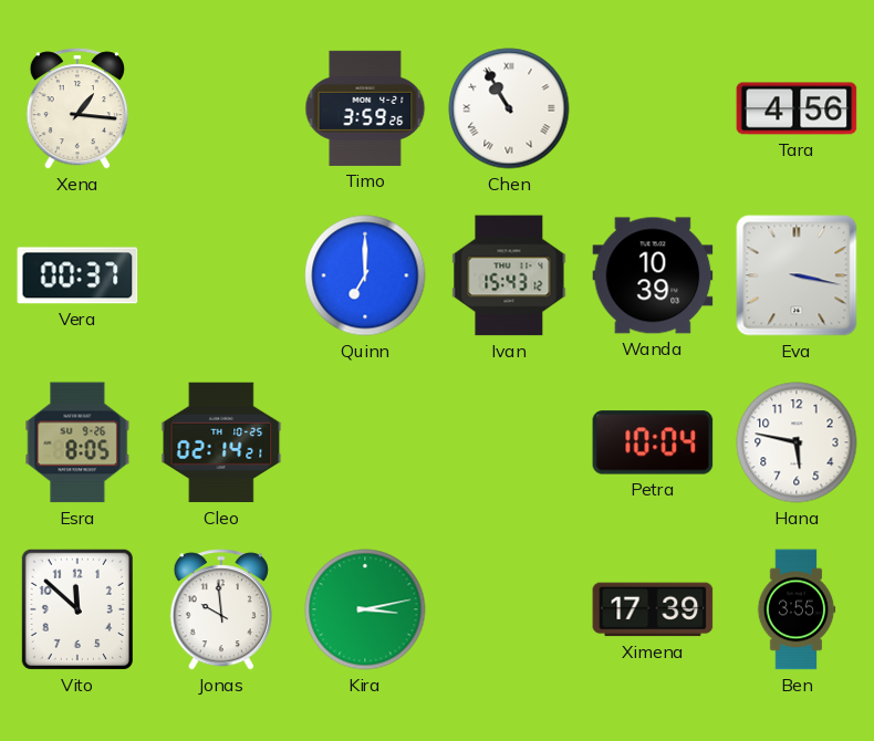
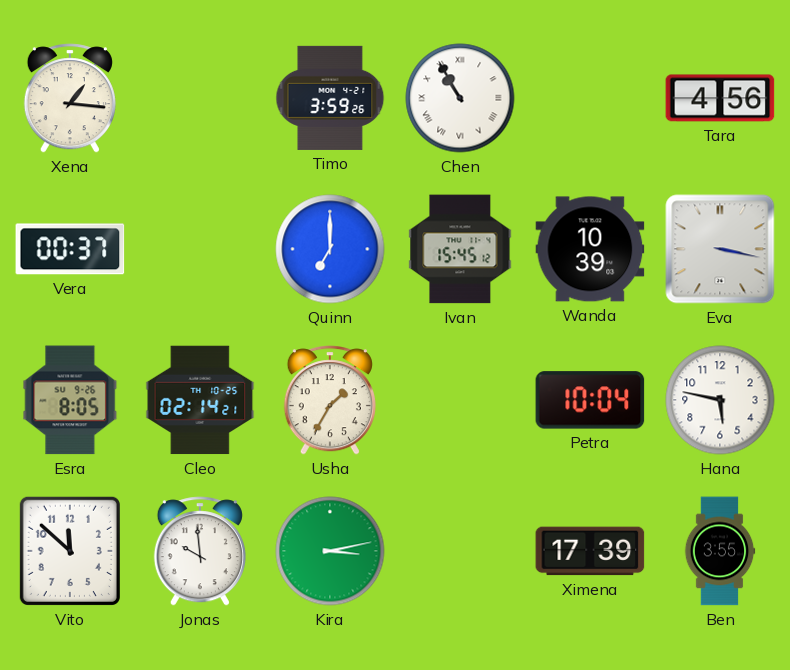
Ivan: 15:43 -> 15:45
Usha: none -> 1:35
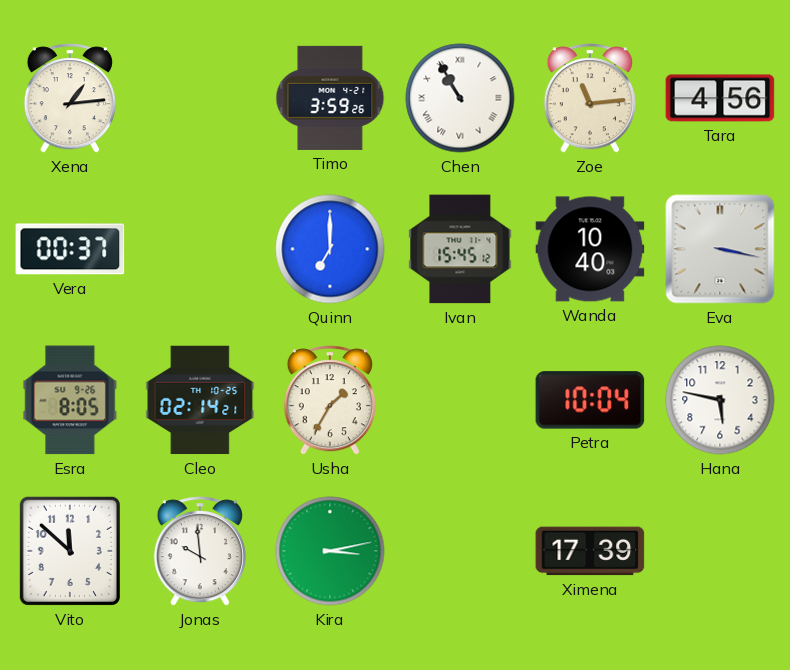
Xena: 1:16 -> 1:14
Zoe: none -> 11:14
Wanda: 10:39 -> 10:40
Ben: 3:55 -> none
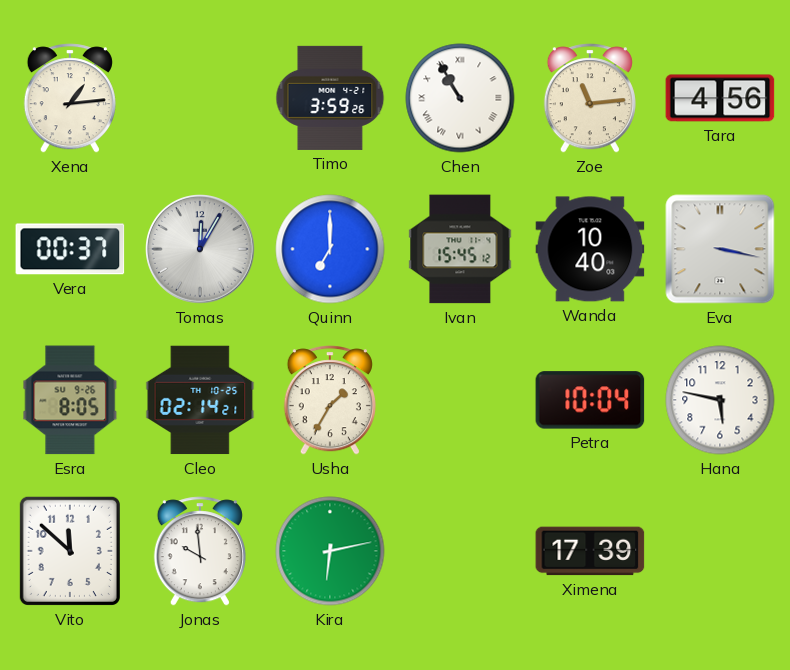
Tomas: none -> 12:05
Kira: 3:13 -> 6:13
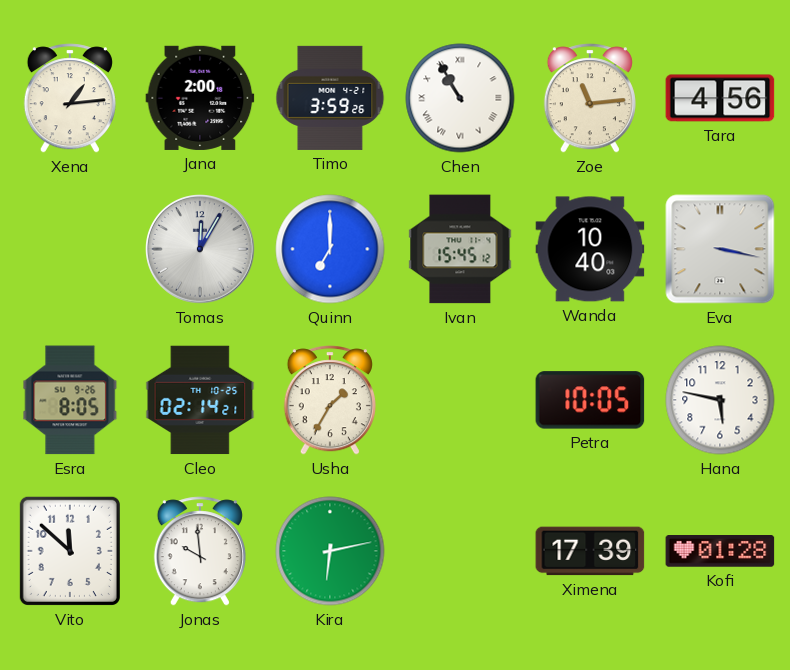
Jana: none -> 2:00
Vera: 00:37 -> none
Petra: 10:04 -> 10:05
Kofi: none -> 01:28
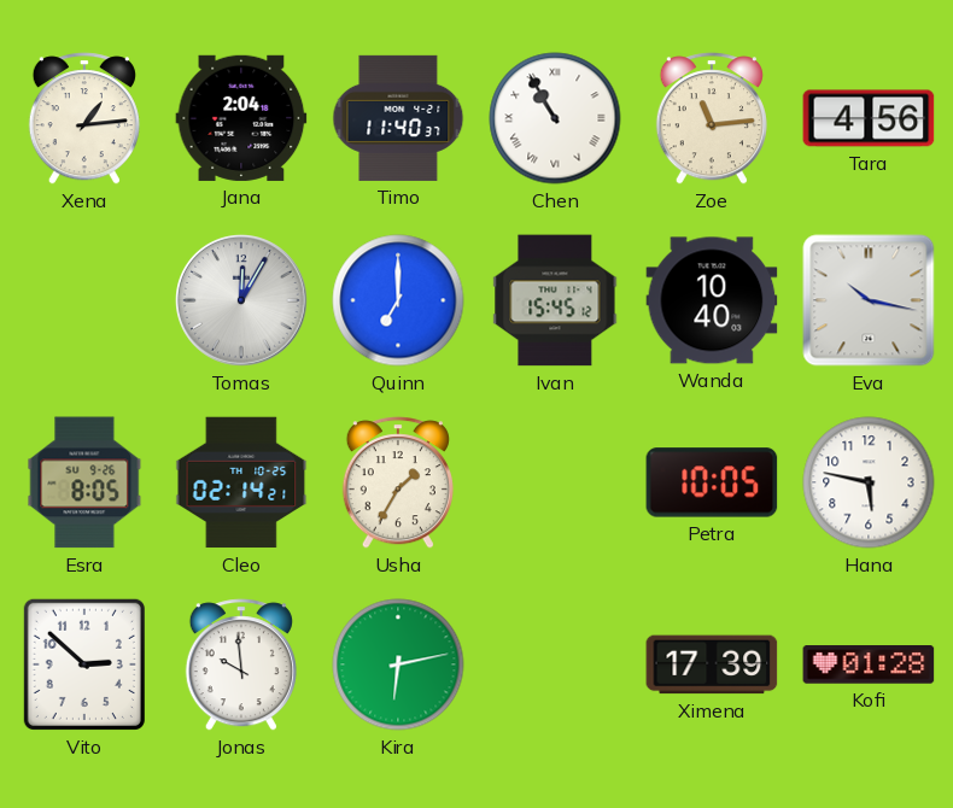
Jana: 2:00 -> 2:04
Timo: 3:59 -> 11:40
Eva: 3:17 -> 10:17
Vito: 11:52 -> 2:52
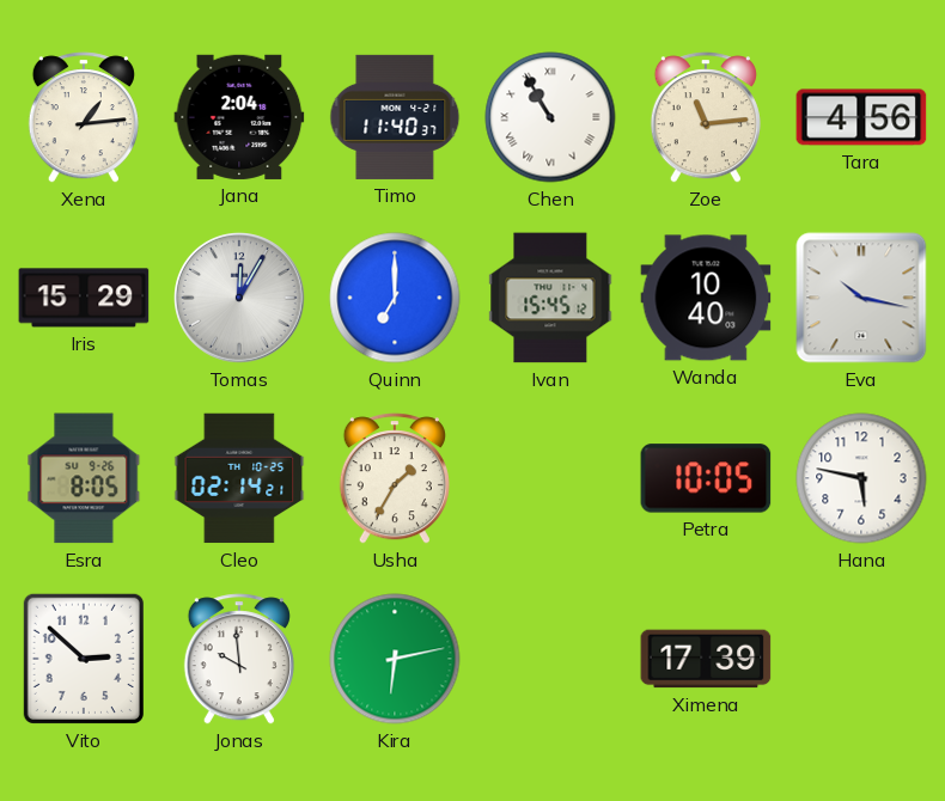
Iris: none -> 15:29
Kofi: 01:28 -> none
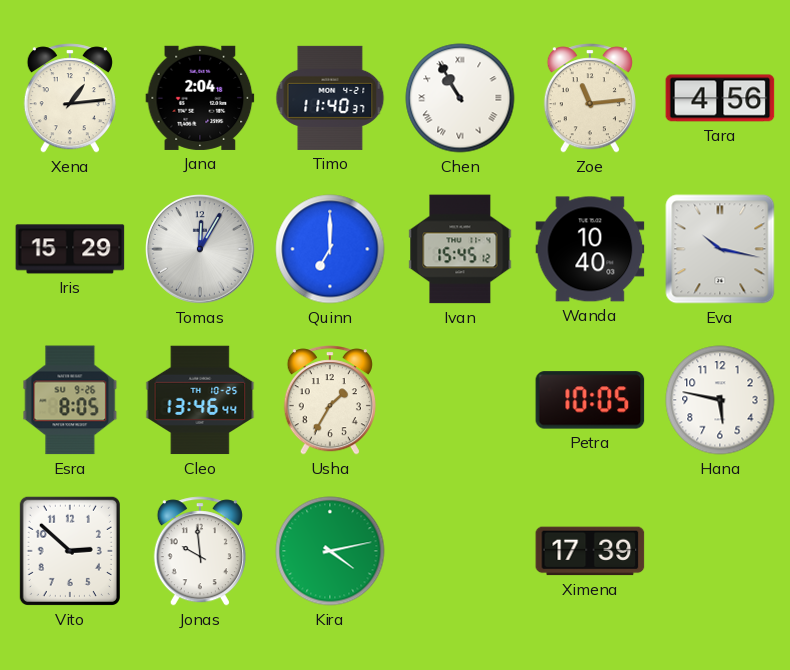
Cleo: 02:14 -> 13:46
Kira: 6:13 -> 4:13
